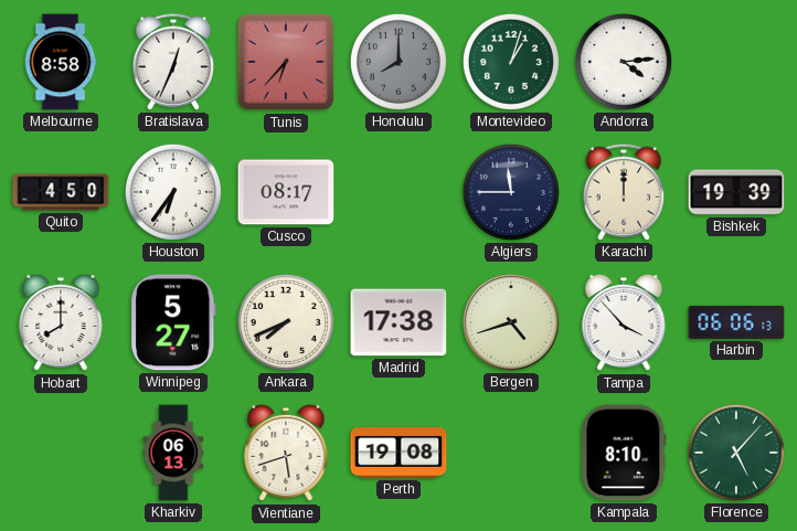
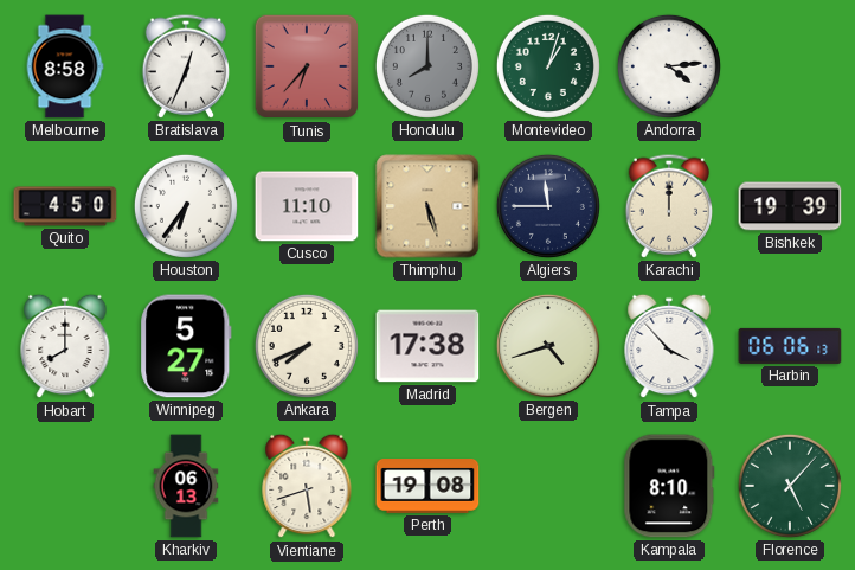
Cusco: 08:17 -> 11:10
Thimphu: none -> 5:27
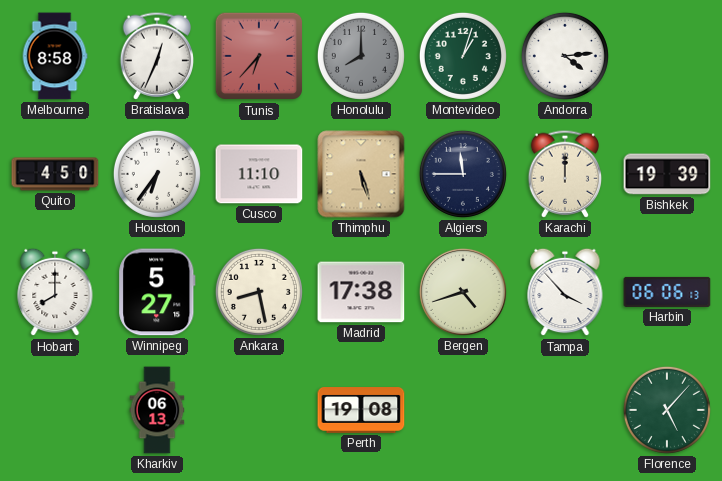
Ankara: 7:41 -> 8:28
Vientiane: 5:42 -> none
Kampala: 8:10 -> none
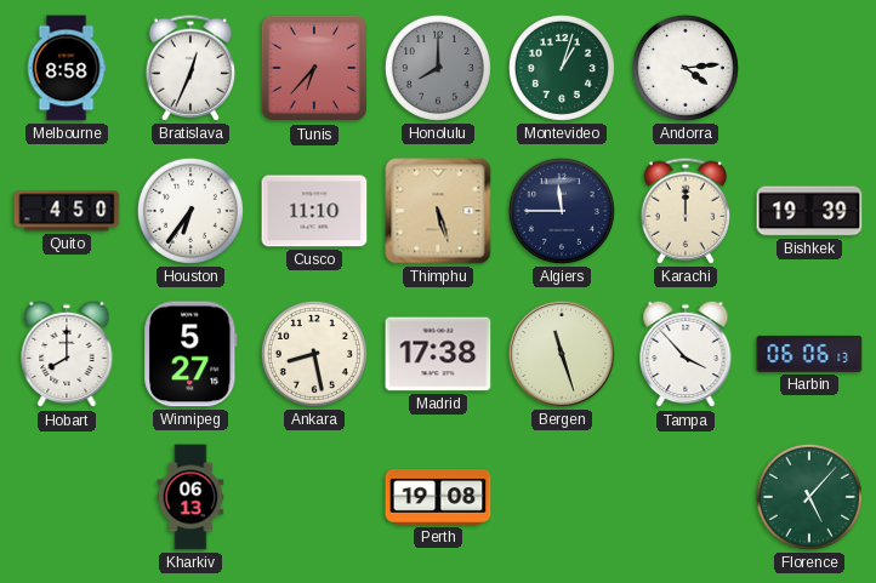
Bergen: 4:42 -> 11:27
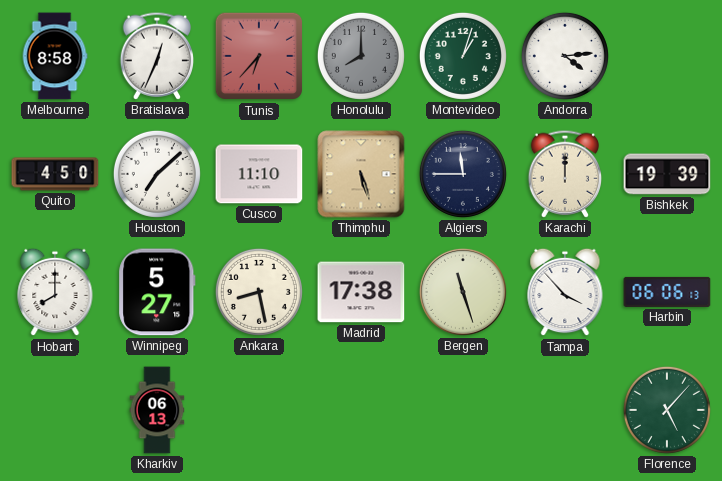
Houston: 6:36 -> 7:08
Perth: 19:08 -> none
